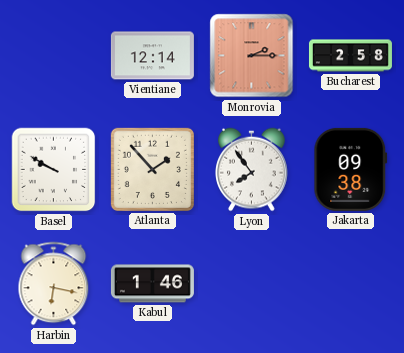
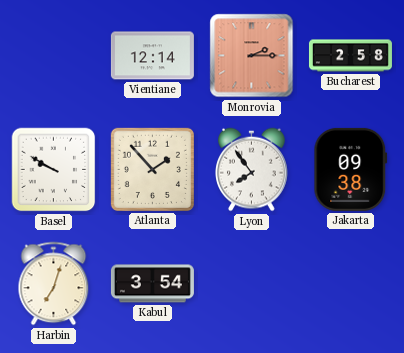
Harbin: 6:17 -> 7:03
Kabul: 1:46 -> 3:54
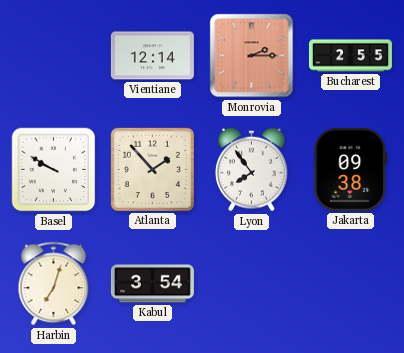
Bucharest: 2:58 -> 2:55
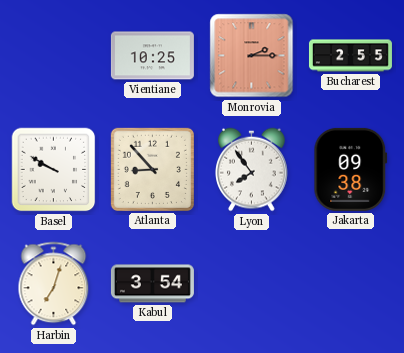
Vientiane: 12:14 -> 10:25
Atlanta: 1:53 -> 8:53
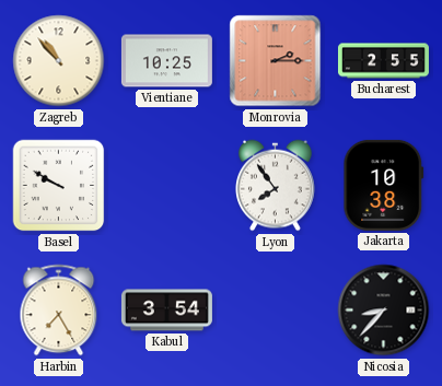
Zagreb: none -> 10:53
Atlanta: 8:53 -> none
Jakarta: 09:38 -> 10:38
Harbin: 7:03 -> 7:25
Nicosia: none -> 8:37
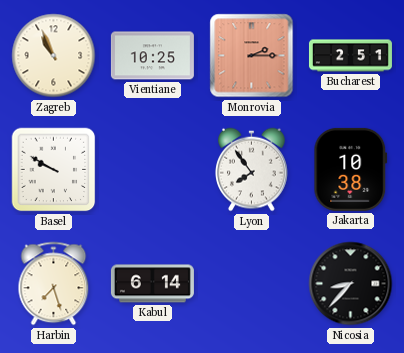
Zagreb: 10:53 -> 10:56
Bucharest: 2:55 -> 2:51
Harbin: 7:25 -> 7:27
Kabul: 3:54 -> 6:14
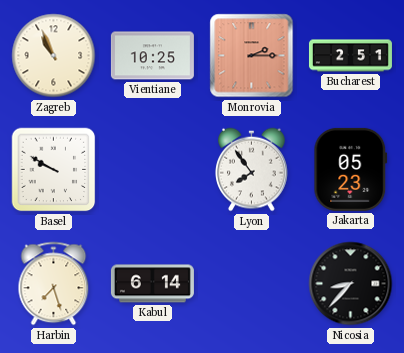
Jakarta: 10:38 -> 05:23
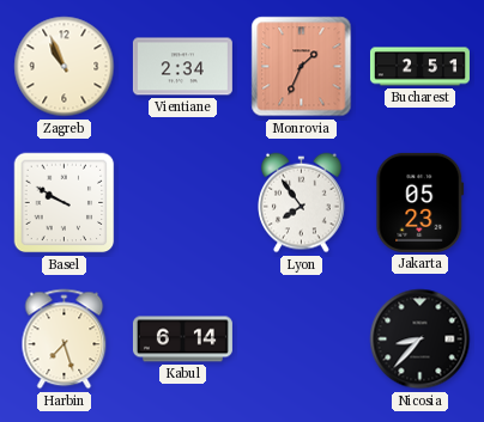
Vientiane: 10:25 -> 2:34
Monrovia: 2:15 -> 1:34
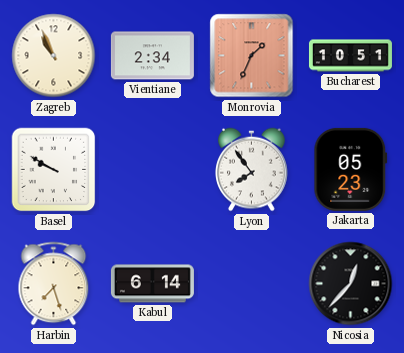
Bucharest: 2:51 -> 10:51
Nicosia: 8:37 -> 12:37
